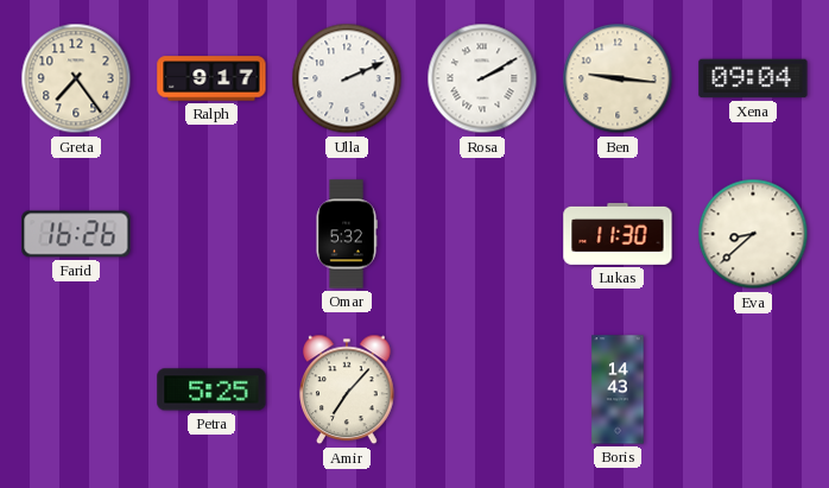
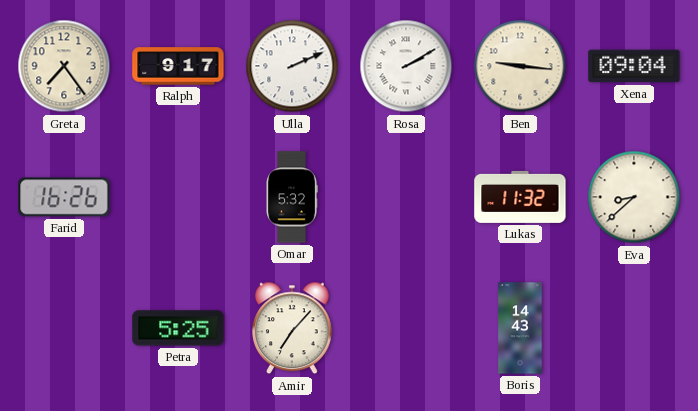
Lukas: 11:30 -> 11:32
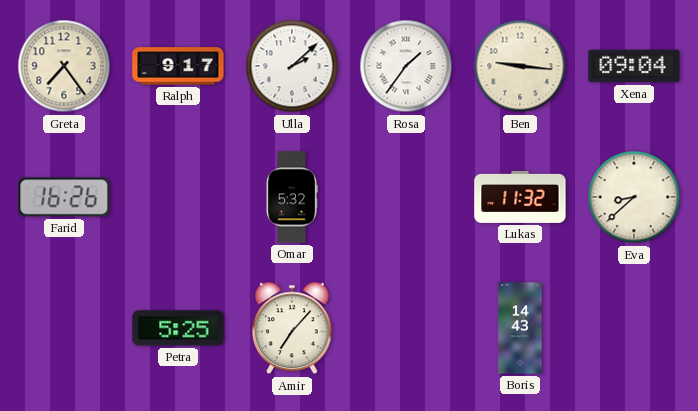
Ulla: 2:11 -> 2:08
Rosa: 2:10 -> 1:36
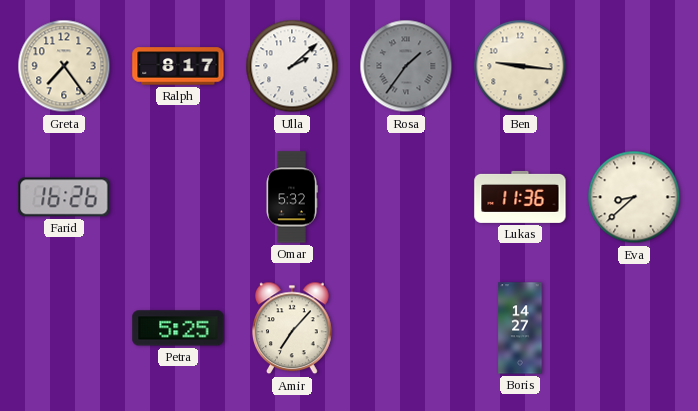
Ralph: 9:17 -> 8:17
Rosa dial: white -> grey
Xena: 09:04 -> none
Lukas: 11:32 -> 11:36
Boris: 14:43 -> 14:27
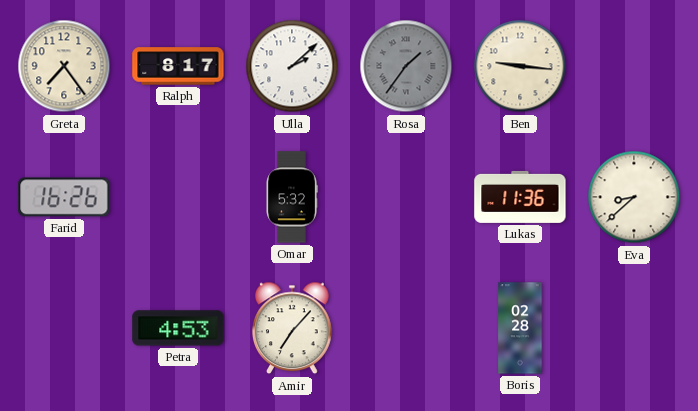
Petra: 5:25 -> 4:53
Boris: 14:27 -> 02:28
